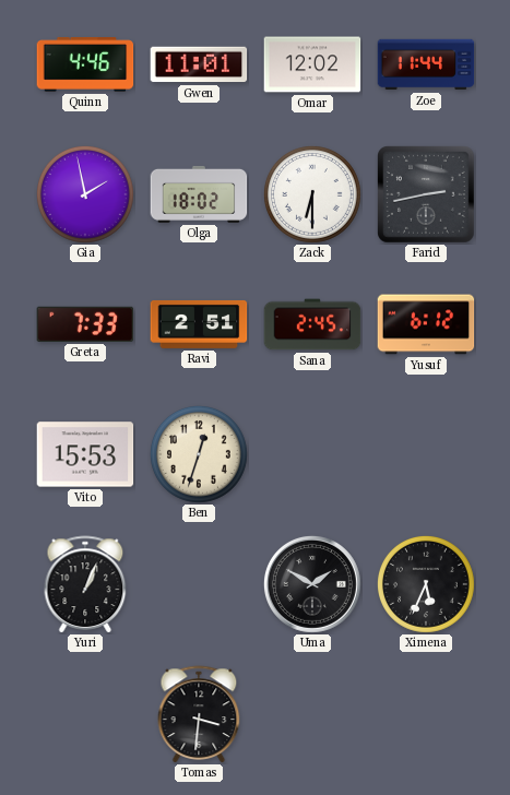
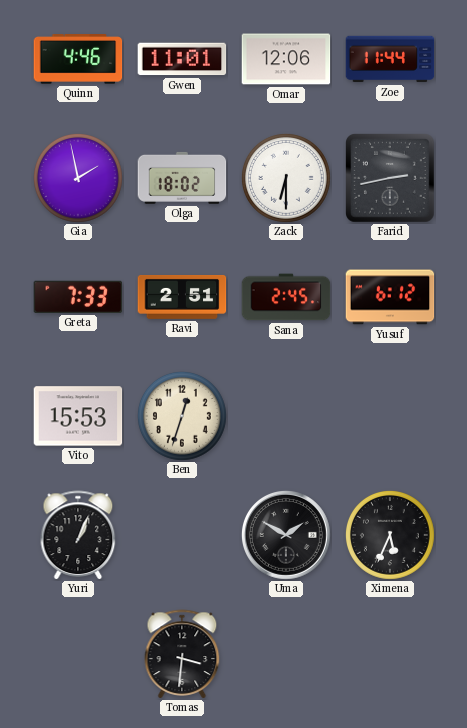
Omar: 12:02 -> 12:06
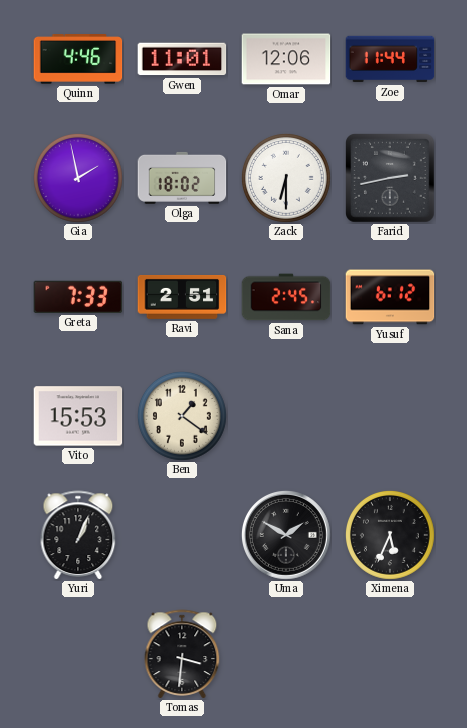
Ben: 12:33 -> 1:21
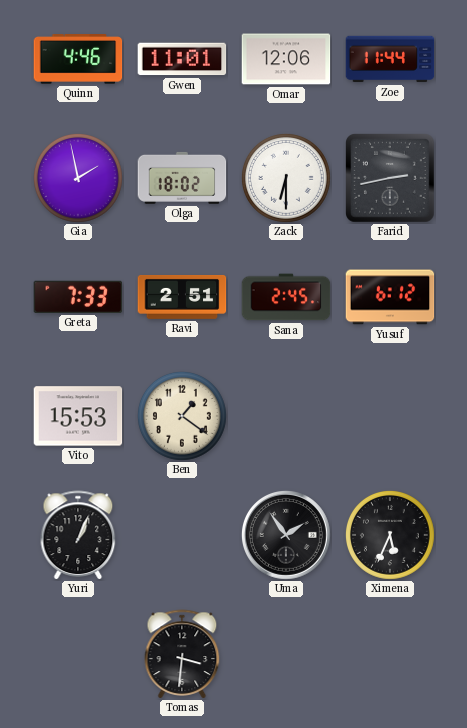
Uma: 1:50 -> 1:54
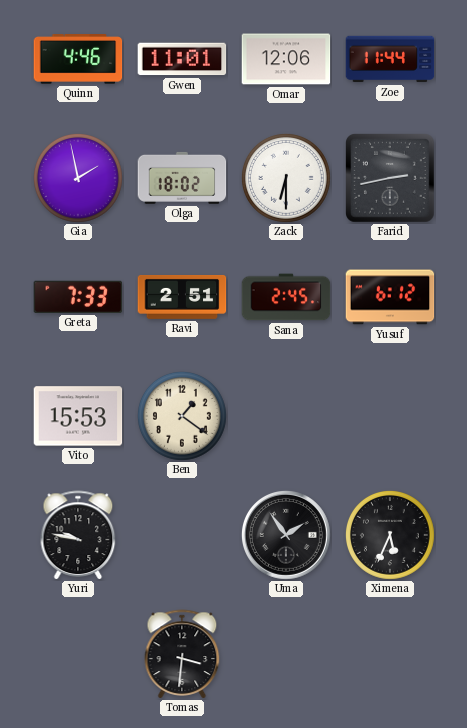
Yuri: 1:04 -> 9:47
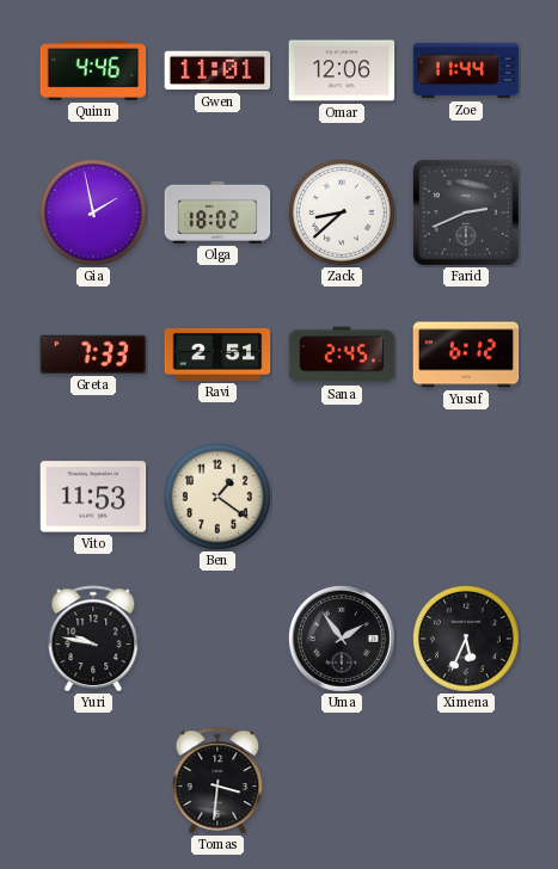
Zack: 6:30 -> 8:38
Farid: 2:43 -> 2:41
Vito: 15:53 -> 11:53
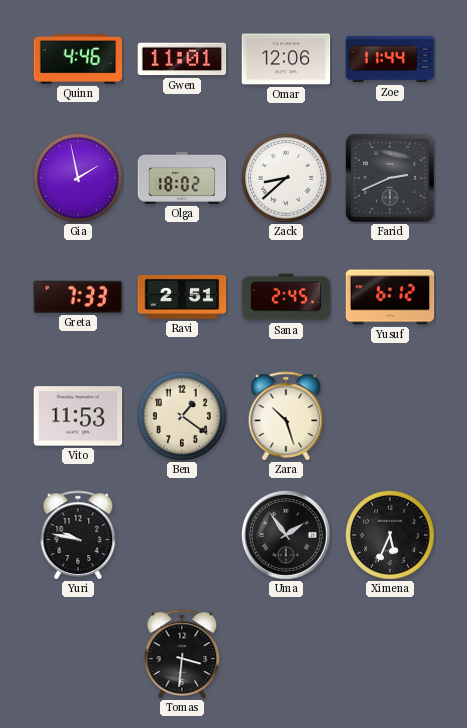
Zara: none -> 10:27
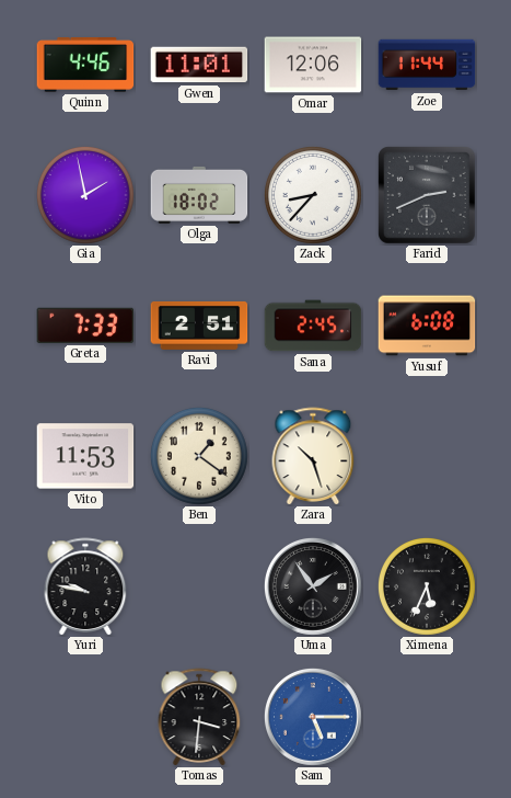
Zack: 8:38 -> 8:37
Yusuf: 6:12 -> 6:08
Sam: none -> 5:15
